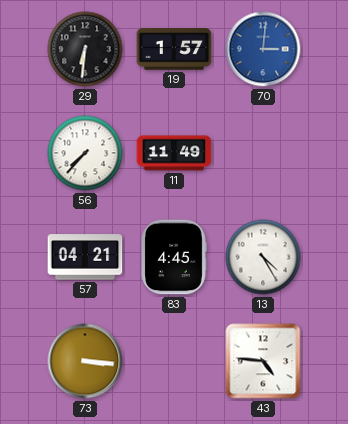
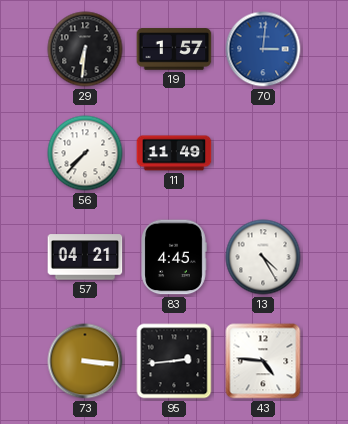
95: none -> 2:44
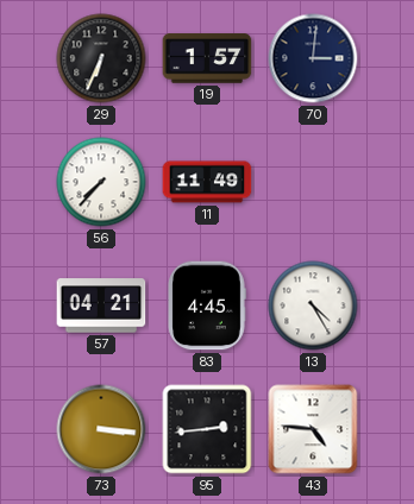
29: 6:31 -> 6:34
70 dial: blue -> navy
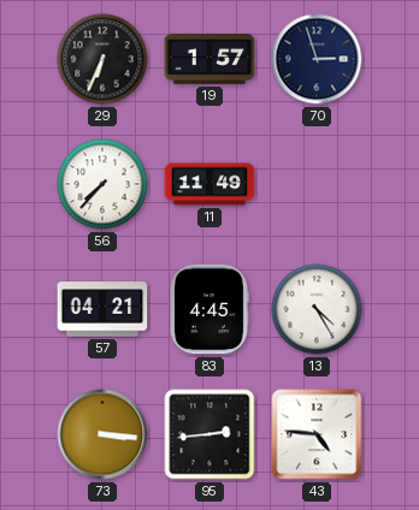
70: 3:01 -> 2:57
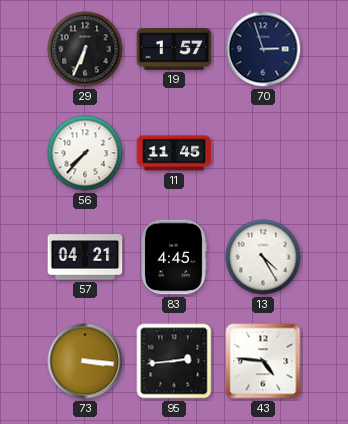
11: 11:49 -> 11:45
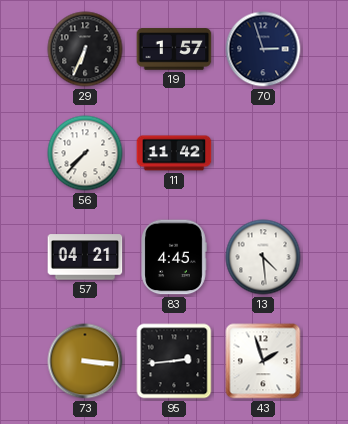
11: 11:45 -> 11:42
13: 4:25 -> 4:29
43: 4:46 -> 1:57
